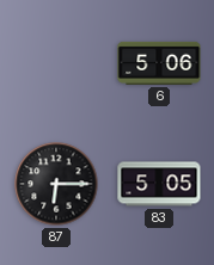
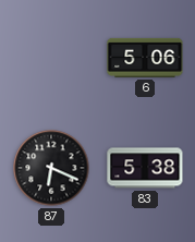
87: 6:15 -> 6:19
83: 5:05 -> 5:38
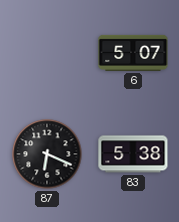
6: 5:06 -> 5:07
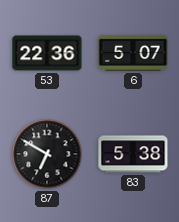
53: none -> 22:36
87: 6:19 -> 6:50
